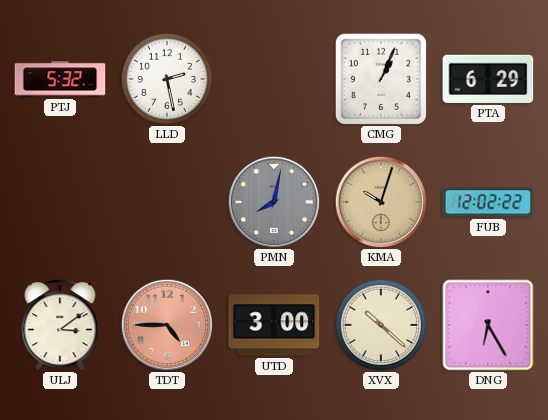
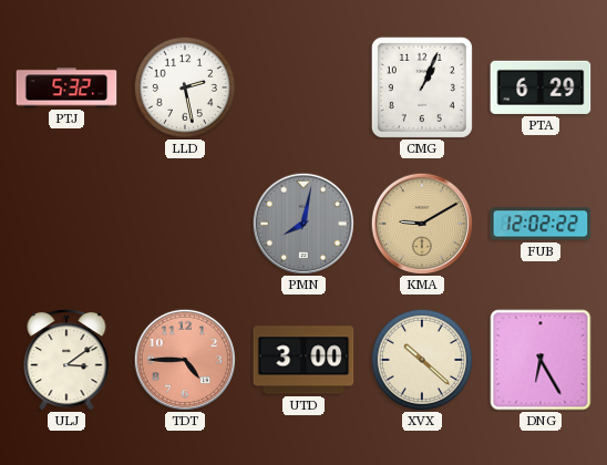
KMA: 10:03 -> 9:10
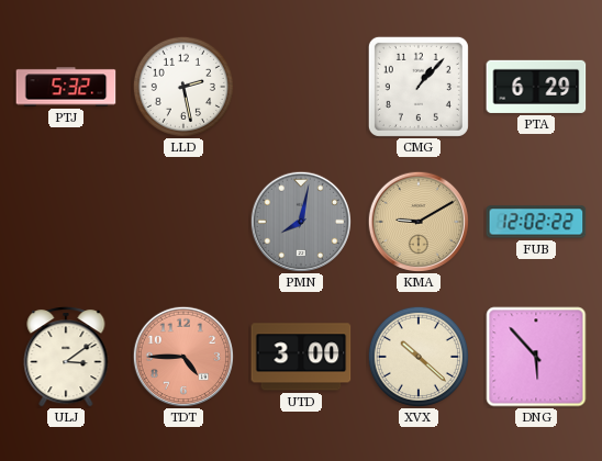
CMG: 1:04 -> 1:07
DNG: 6:25 -> 5:53
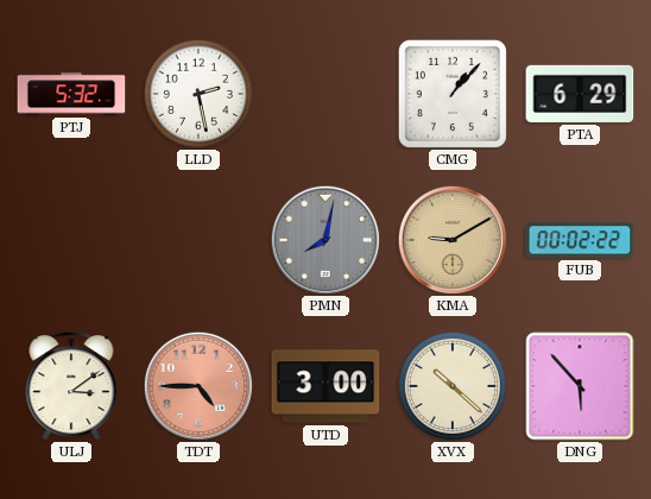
FUB: 12:02 -> 00:02
